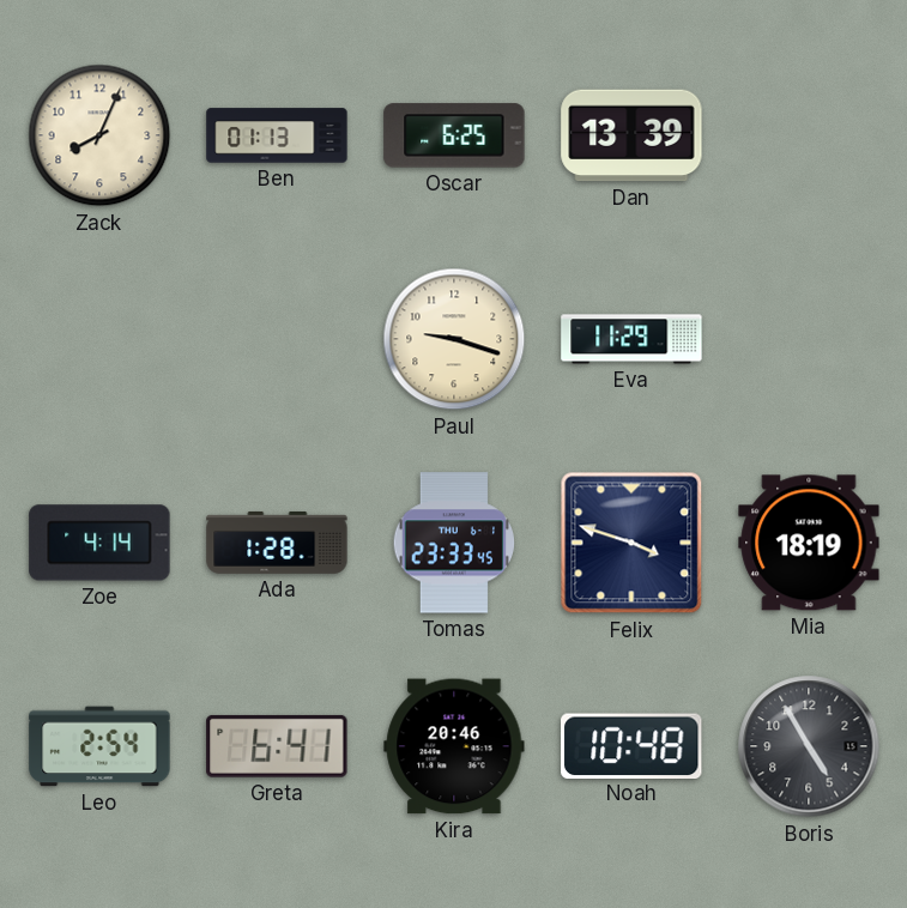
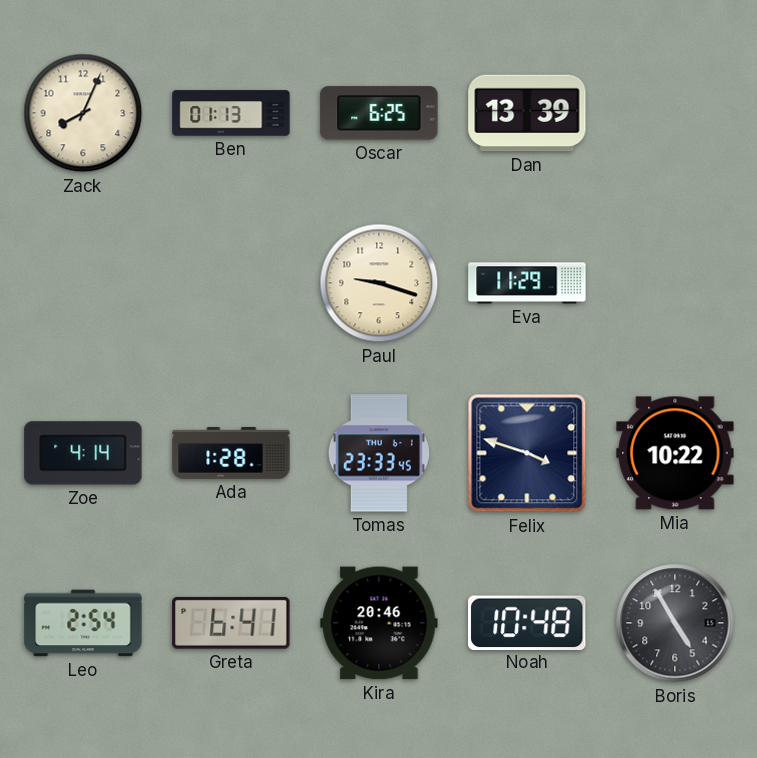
Mia: 18:19 -> 10:22
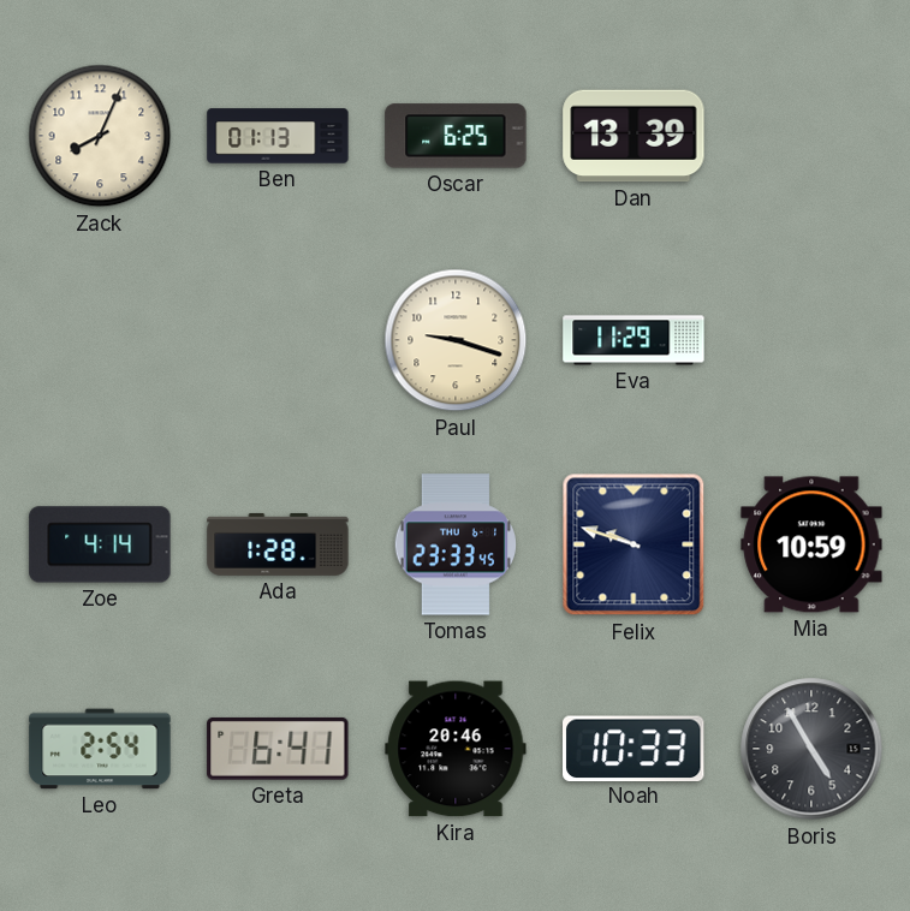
Felix: 3:48 -> 9:48
Mia: 10:22 -> 10:59
Noah: 10:48 -> 10:33
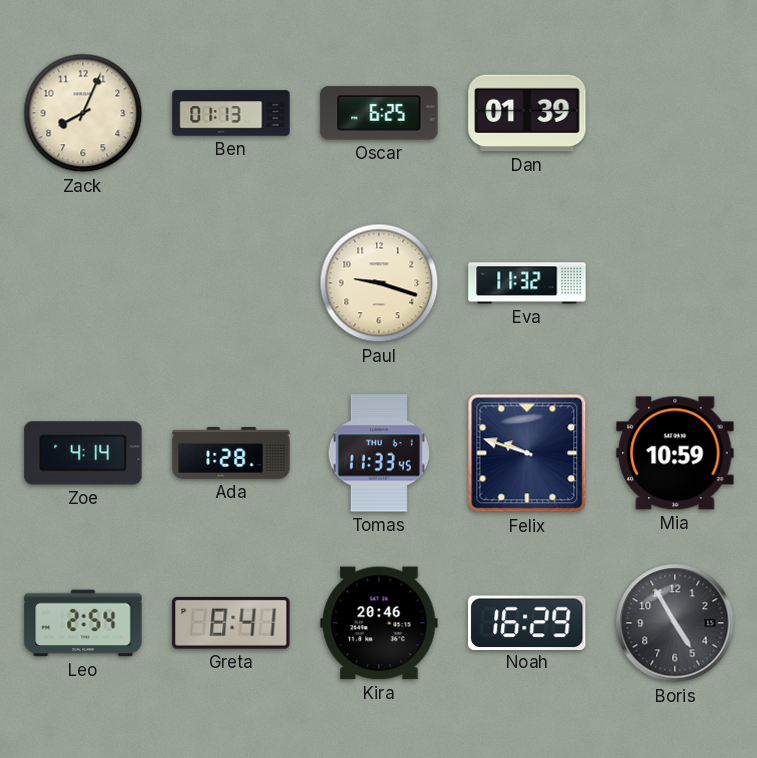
Dan: 13:39 -> 01:39
Eva: 11:29 -> 11:32
Tomas: 23:33 -> 11:33
Greta: 6:41 -> 8:41
Noah: 10:33 -> 16:29
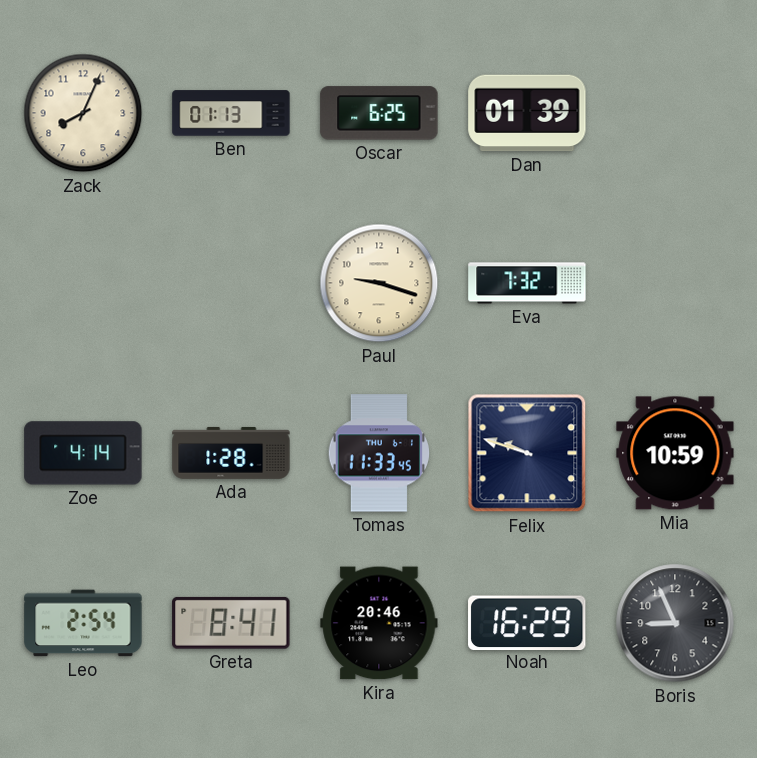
Eva: 11:32 -> 7:32
Boris: 4:55 -> 8:56
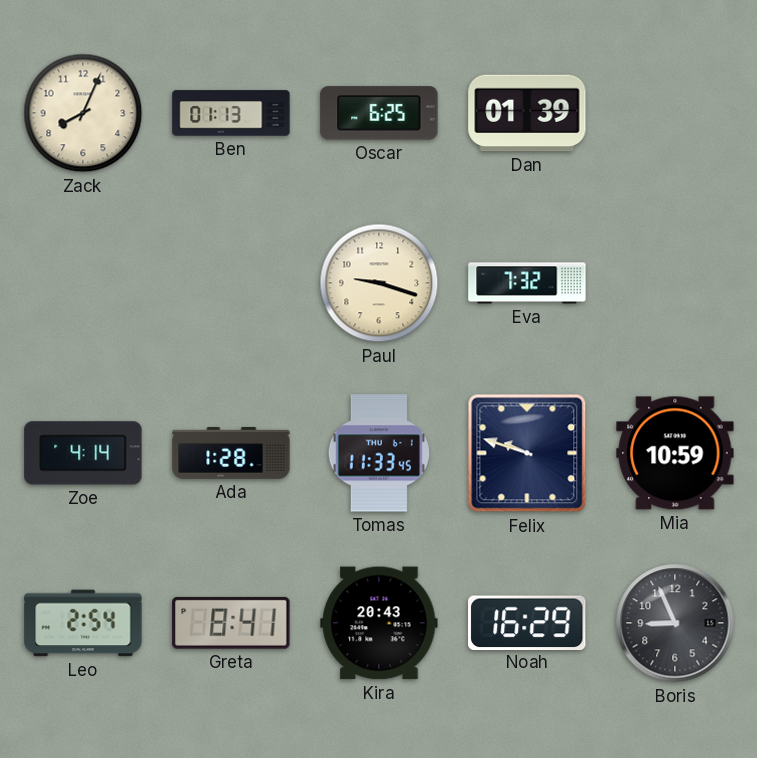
Kira: 20:46 -> 20:43
